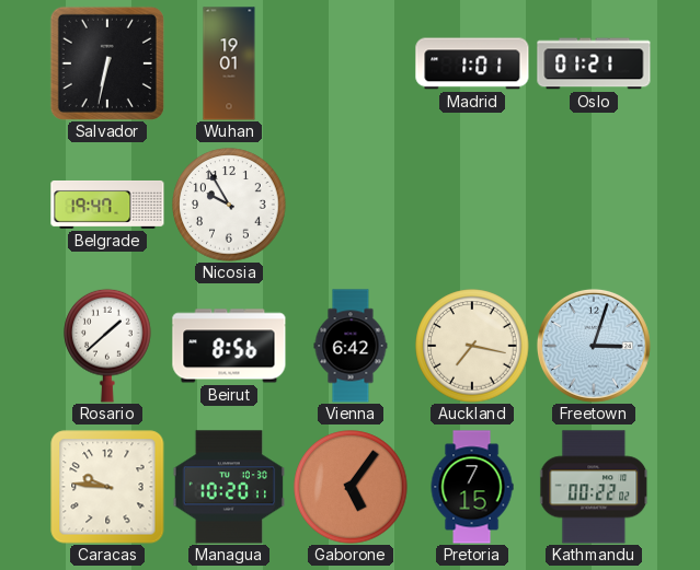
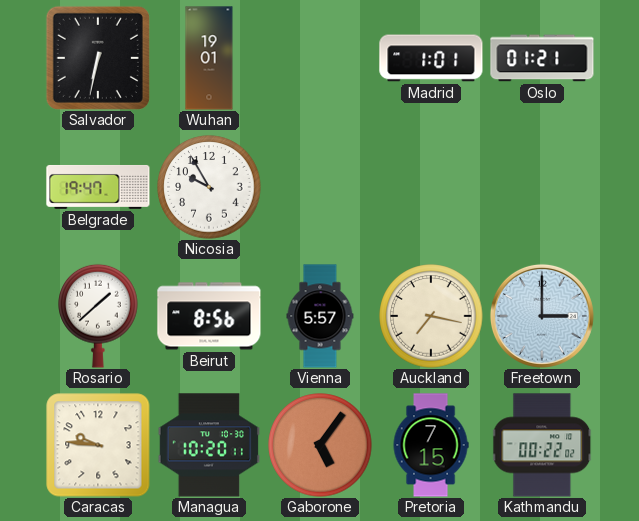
Vienna: 6:42 -> 5:57
Freetown: 3:03 -> 3:00
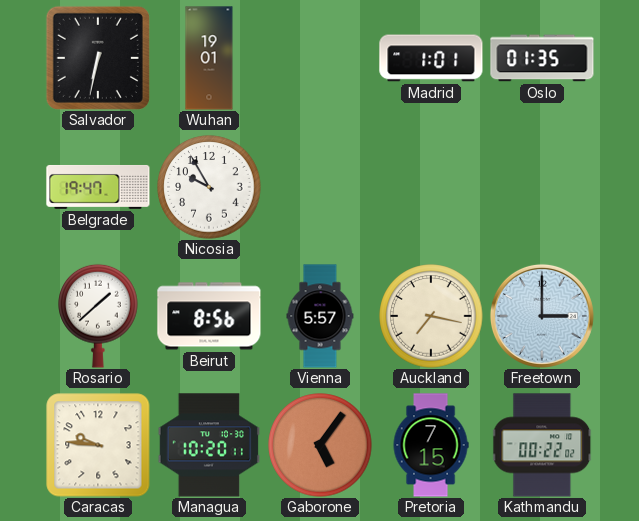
Oslo: 01:21 -> 01:35
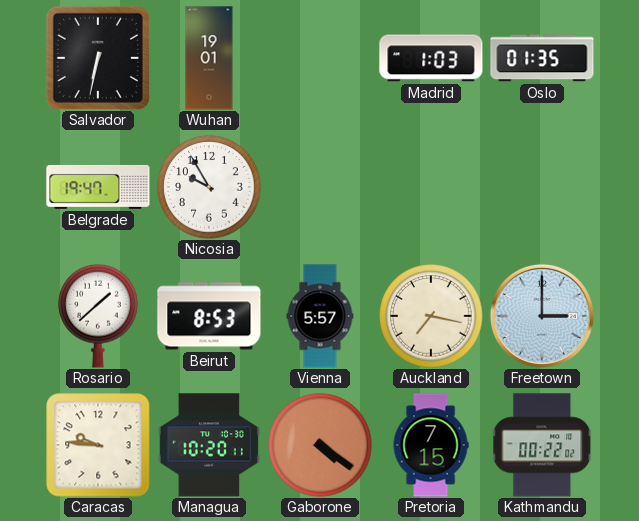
Madrid: 1:01 -> 1:03
Beirut: 8:56 -> 8:53
Gaborone: 5:06 -> 4:21
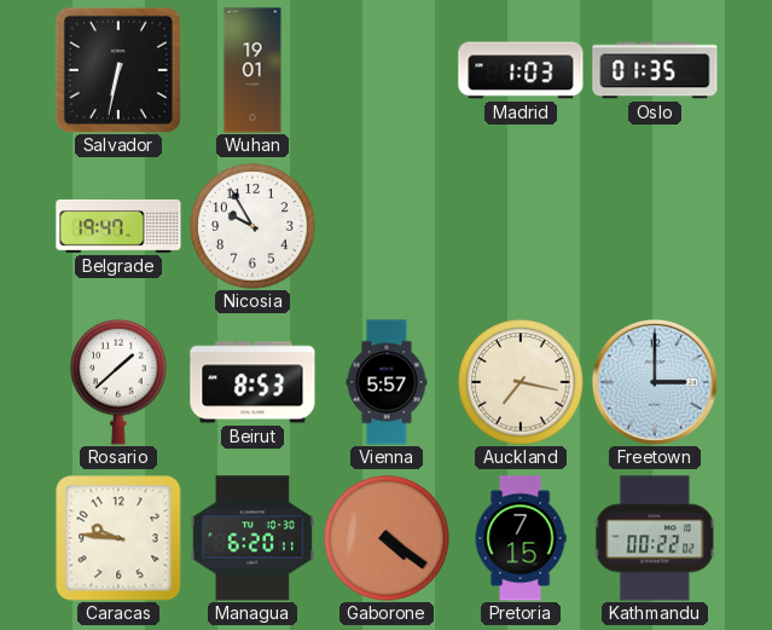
Managua: 10:20 -> 6:20
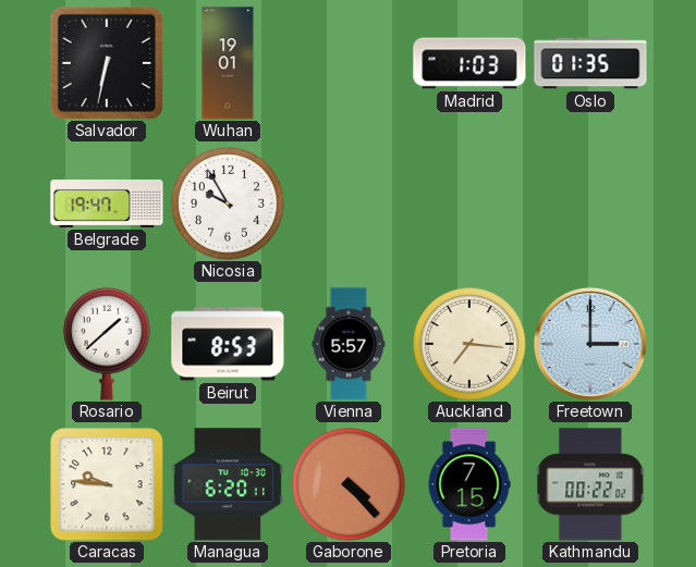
Auckland: 7:17 -> 7:16
Gaborone: 4:21 -> 4:23
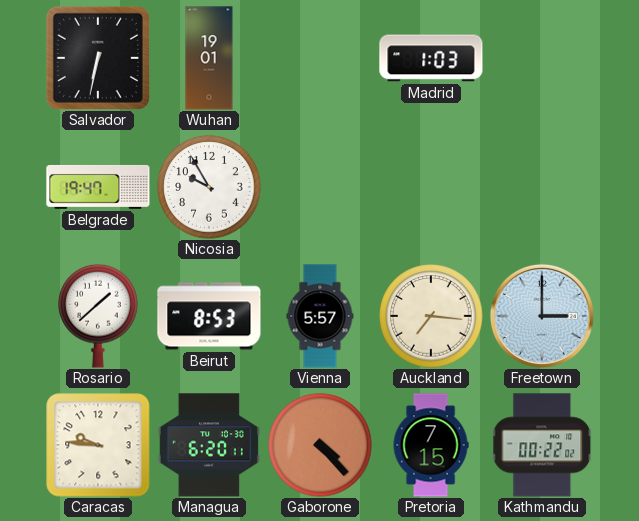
Oslo: 01:35 -> none
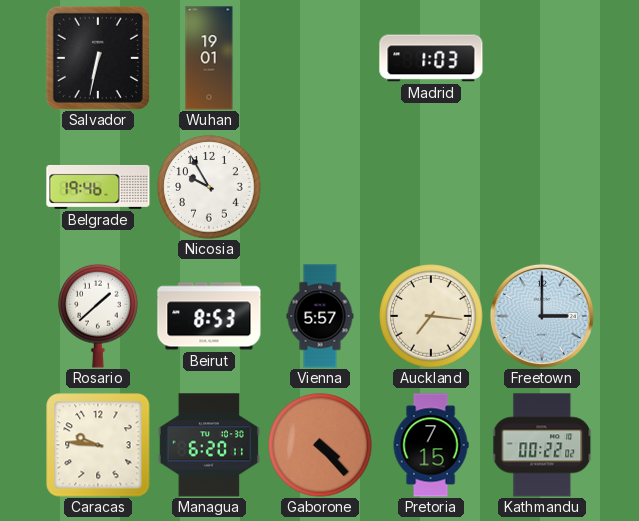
Belgrade: 19:47 -> 19:46
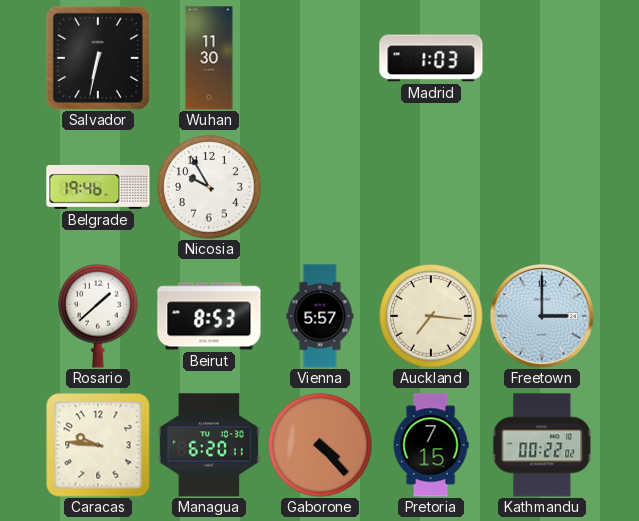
Wuhan: 19:01 -> 11:30
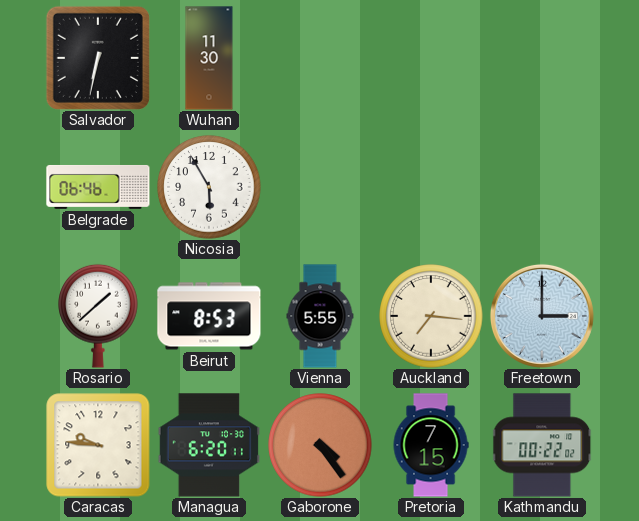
Madrid: 1:03 -> none
Belgrade: 19:46 -> 06:46
Nicosia: 9:55 -> 5:55
Vienna: 5:57 -> 5:55
Gaborone: 4:23 -> 4:24
